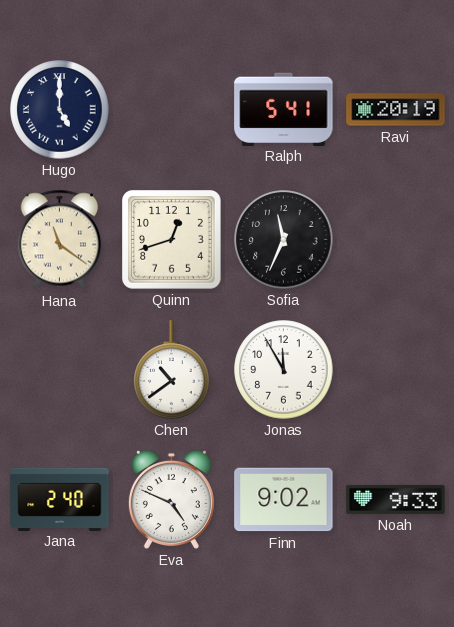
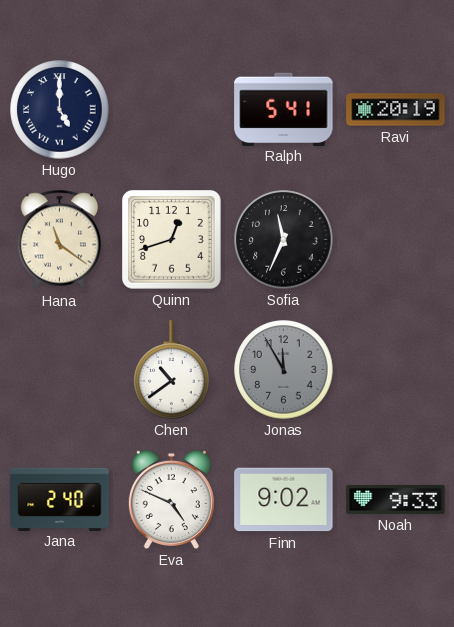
Jonas dial: white -> grey
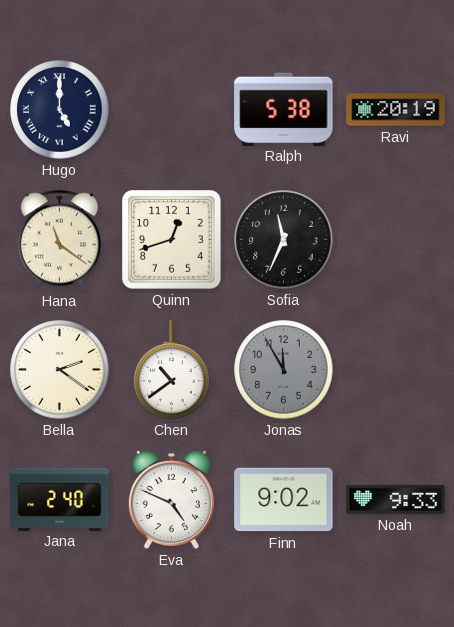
Ralph: 5:41 -> 5:38
Bella: none -> 2:21
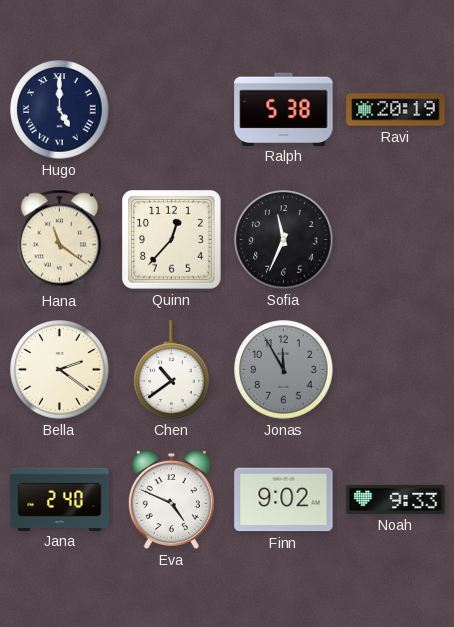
Quinn: 12:42 -> 12:37
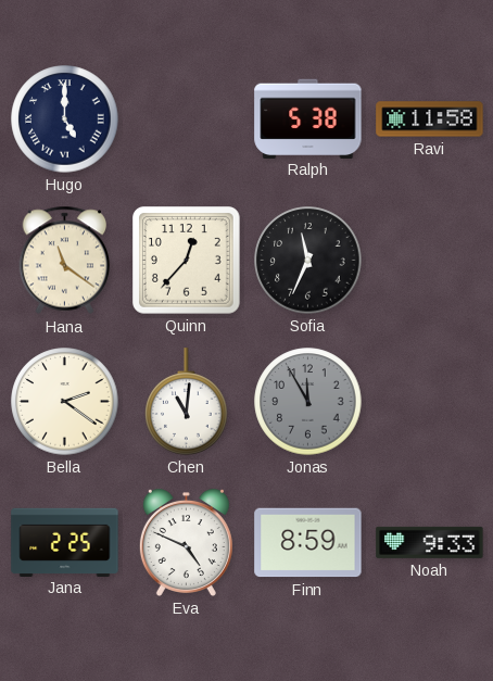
Ravi: 20:19 -> 11:58
Chen: 10:39 -> 11:01
Jana: 2:40 -> 2:25
Finn: 9:02 -> 8:59
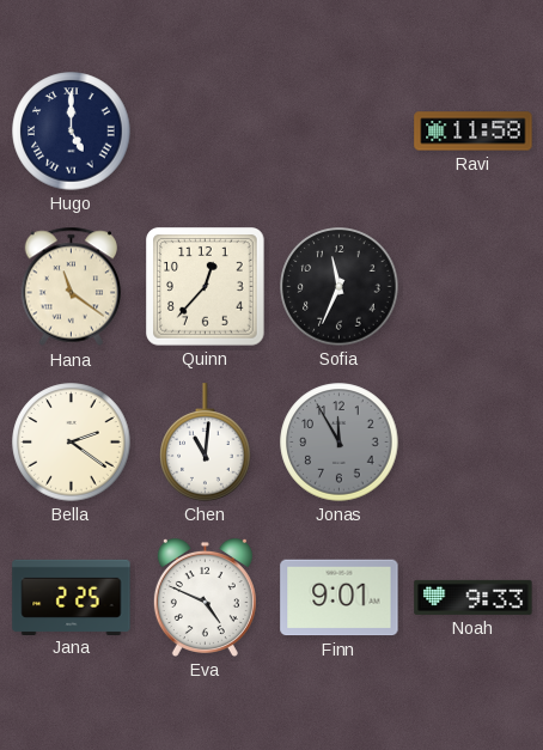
Ralph: 5:38 -> none
Finn: 8:59 -> 9:01
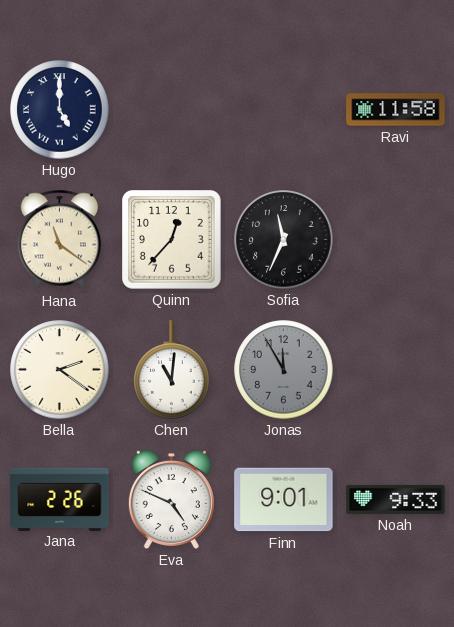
Jana: 2:25 -> 2:26
